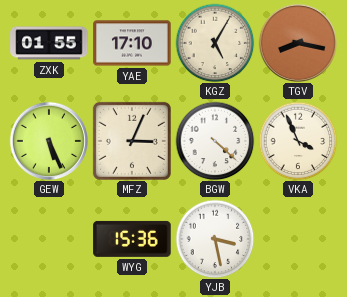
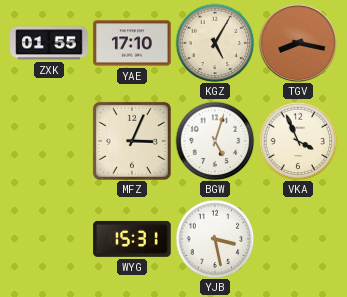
GEW: 5:26 -> none
BGW: 4:22 -> 5:03
WYG: 15:36 -> 15:31
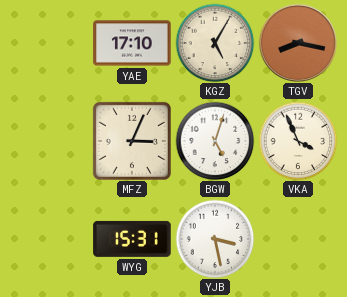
ZXK: 01:55 -> none
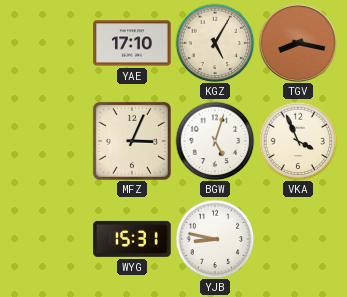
YJB: 3:28 -> 8:47
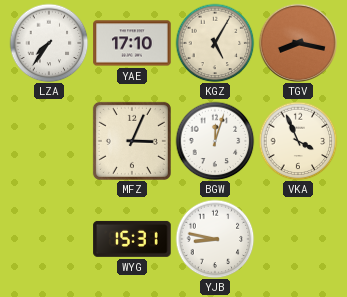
LZA: none -> 7:36
BGW: 5:03 -> 12:03
